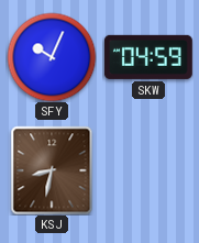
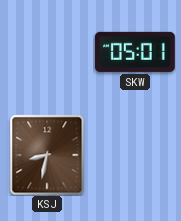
SFY: 10:04 -> none
SKW: 04:59 -> 05:01
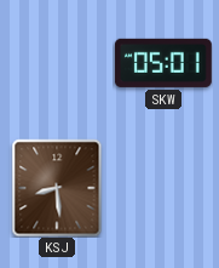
KSJ: 8:32 -> 8:29
